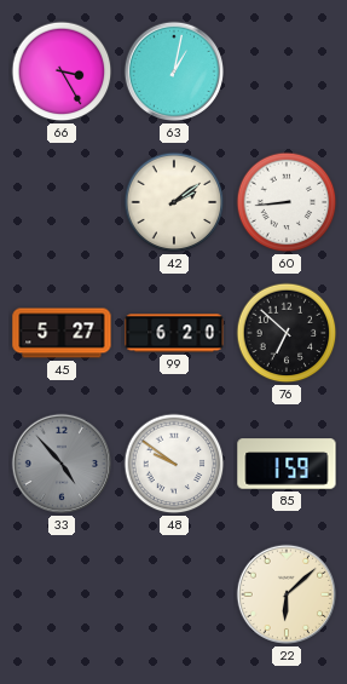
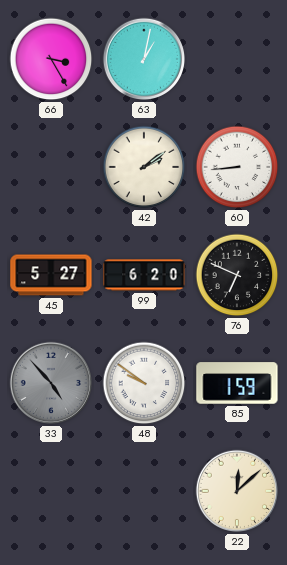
76: 6:52 -> 6:49
22: 6:08 -> 12:08
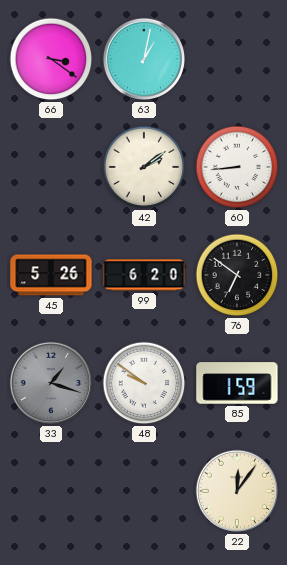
66: 3:25 -> 3:21
45: 5:27 -> 5:26
76: 6:49 -> 6:51
33: 4:53 -> 1:18
22: 12:08 -> 12:06
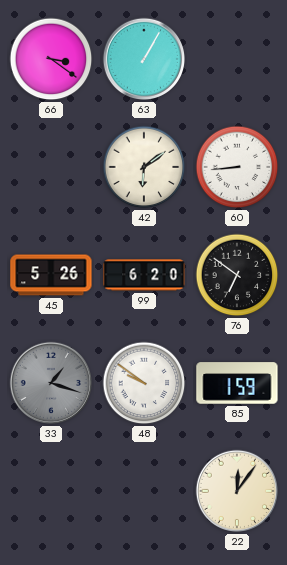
63: 1:02 -> 1:05
42: 2:09 -> 6:09
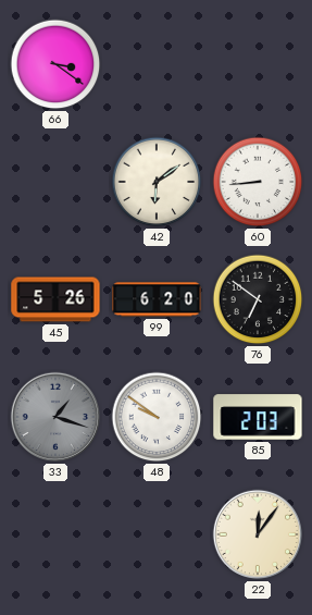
63: 1:05 -> none
85: 1:59 -> 2:03
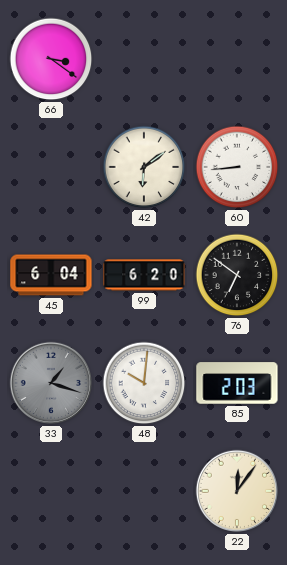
45: 5:26 -> 6:04
48: 9:51 -> 10:01
